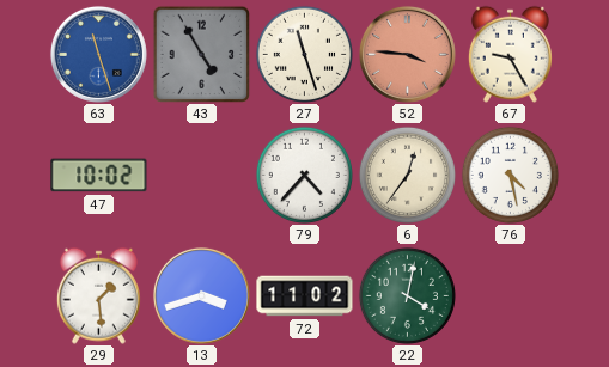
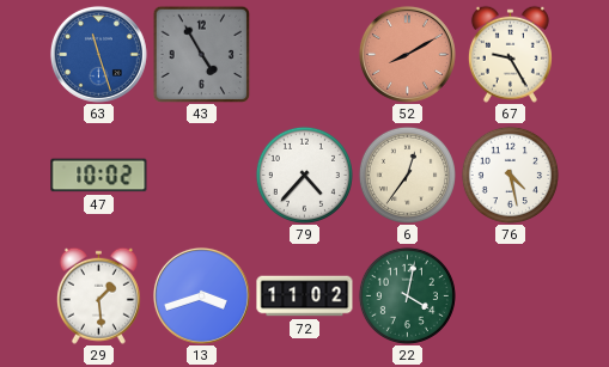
27: 11:27 -> none
52: 3:46 -> 8:10
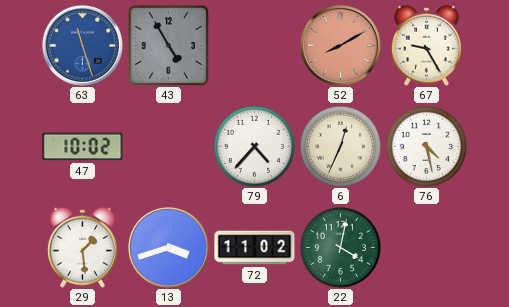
6: 12:36 -> 12:34
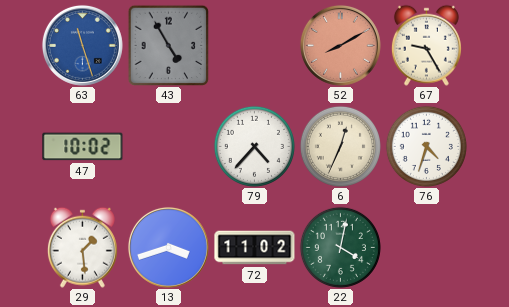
76: 4:28 -> 4:33
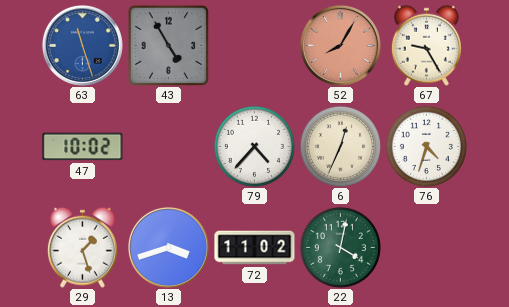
52: 8:10 -> 8:05
29: 1:29 -> 1:27
